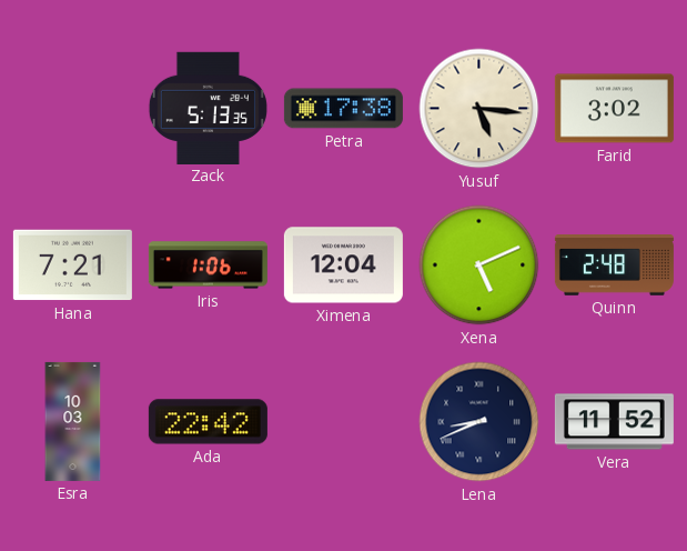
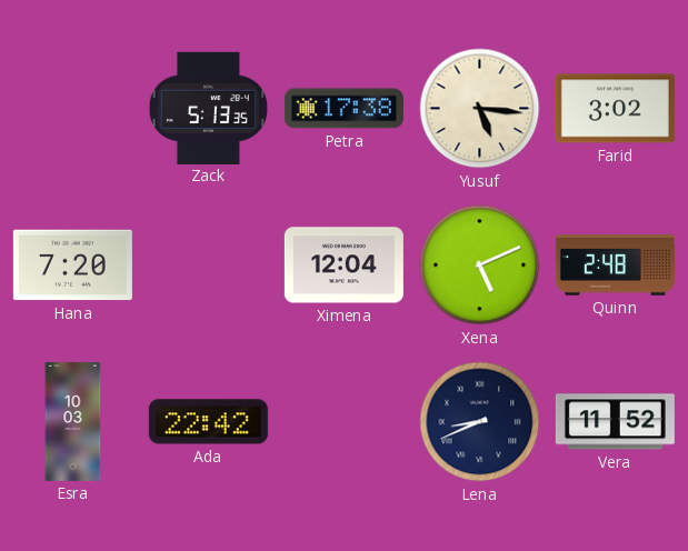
Hana: 7:21 -> 7:20
Iris: 1:06 -> none
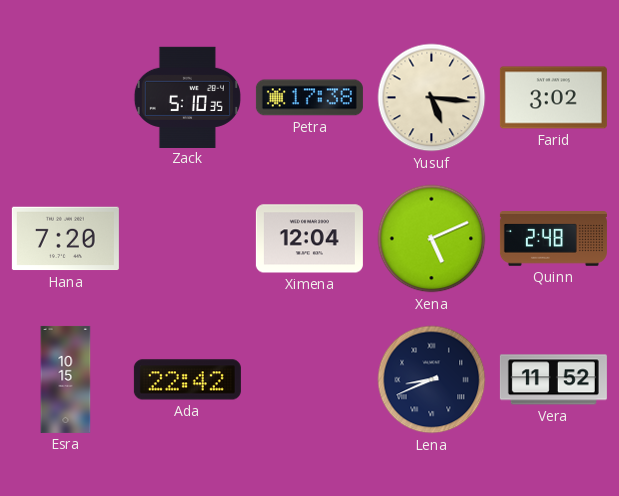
Zack: 5:13 -> 5:10
Esra: 10:03 -> 10:15
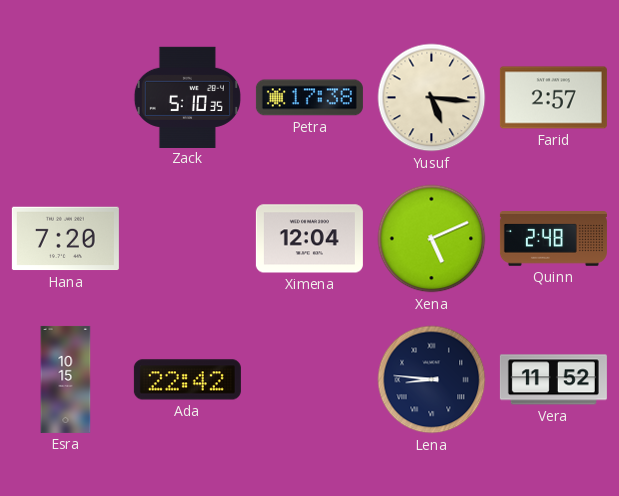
Farid: 3:02 -> 2:57
Lena: 8:41 -> 8:46
